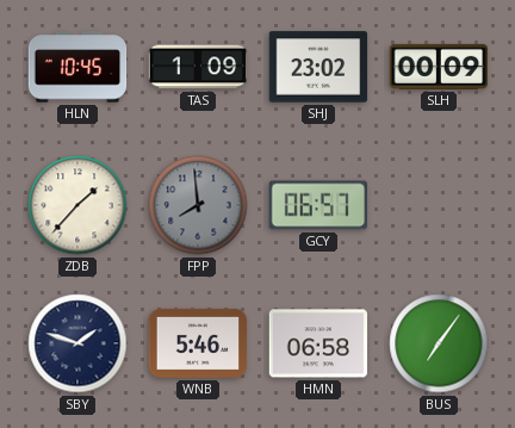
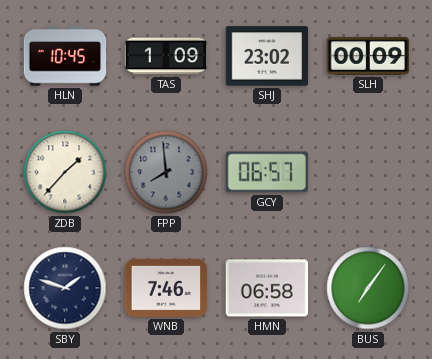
WNB: 5:46 -> 7:46
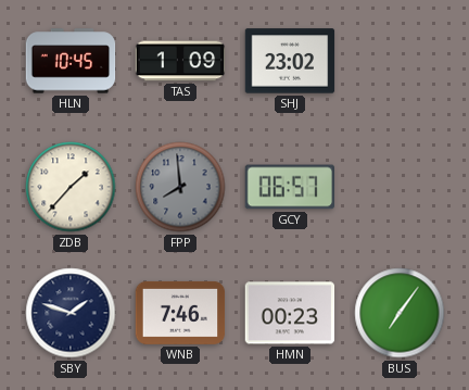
SLH: 00:09 -> none
HMN: 06:58 -> 00:23
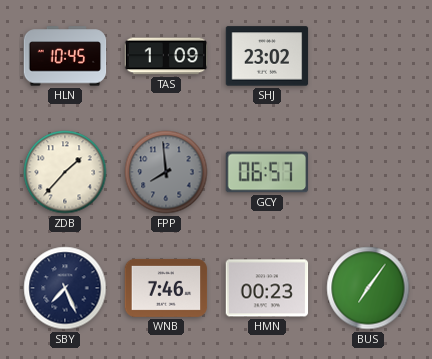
SBY: 1:48 -> 7:26
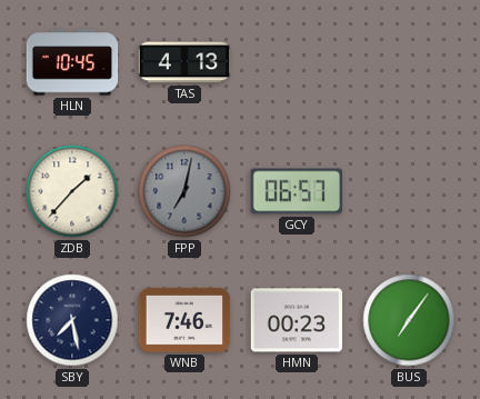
TAS: 1:09 -> 4:13
SHJ: 23:02 -> none
FPP: 7:59 -> 7:02
SBY: 7:26 -> 7:28
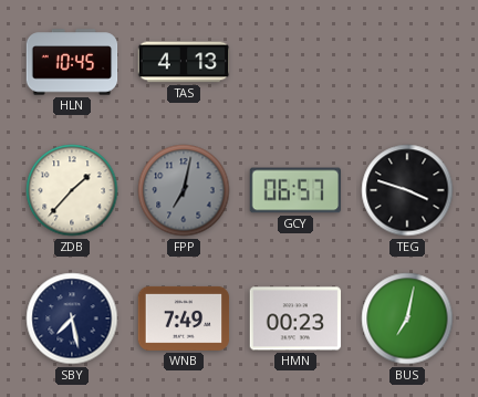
TEG: none -> 3:48
WNB: 7:46 -> 7:49
BUS: 7:06 -> 7:02
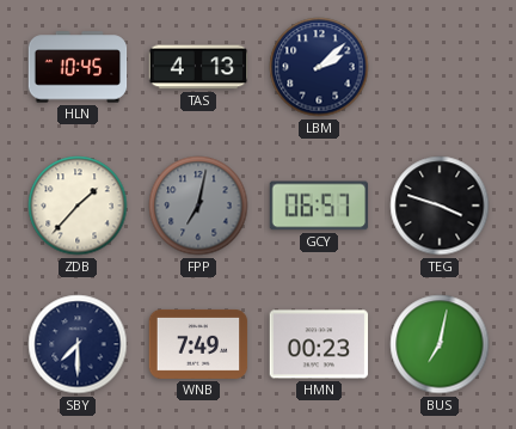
LBM: none -> 2:08
SBY: 7:28 -> 7:30
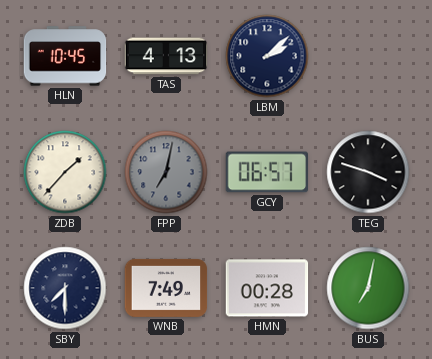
HMN: 00:23 -> 00:28
